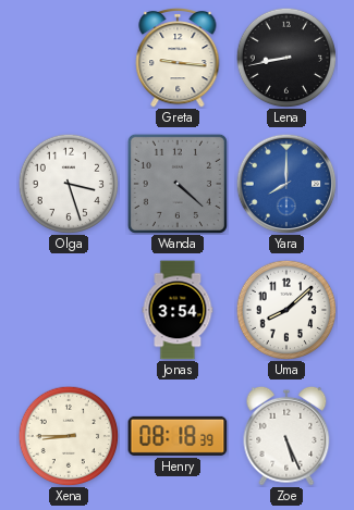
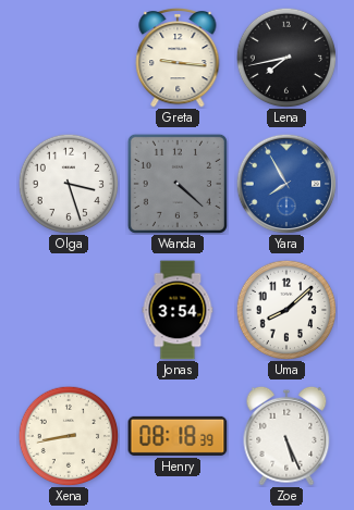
Lena: 8:43 -> 7:43
Yara: 8:00 -> 7:55
Xena: 8:45 -> 8:43
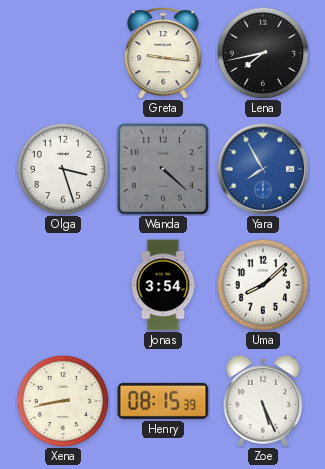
Henry: 08:18 -> 08:15
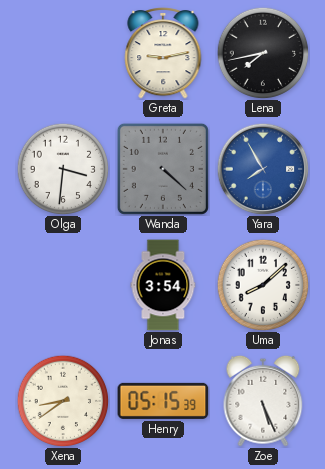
Greta: 9:16 -> 9:13
Olga: 3:27 -> 3:31
Xena: 8:43 -> 8:39
Henry: 08:15 -> 05:15
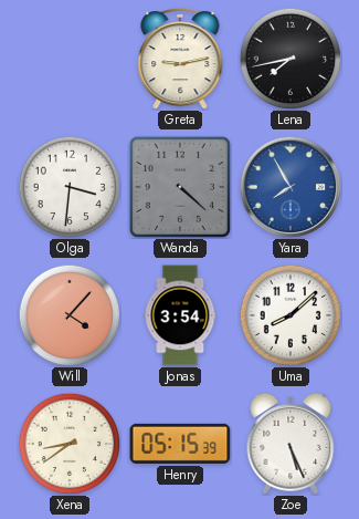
Will: none -> 4:07
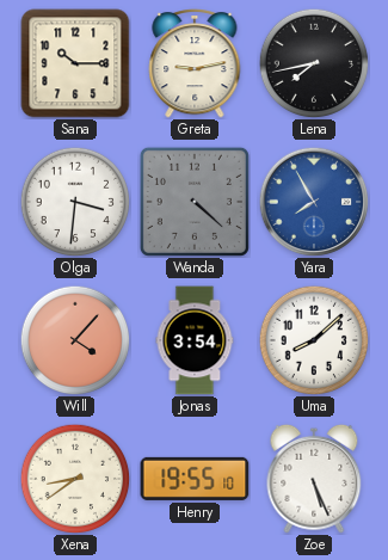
Sana: none -> 10:15
Henry: 05:15 -> 19:55
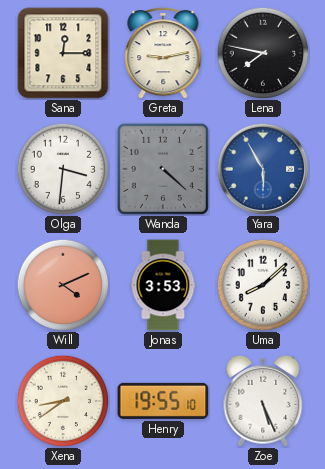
Sana: 10:15 -> 12:15
Lena: 7:43 -> 7:47
Yara: 7:55 -> 5:55
Will: 4:07 -> 4:11
Jonas: 3:54 -> 3:53
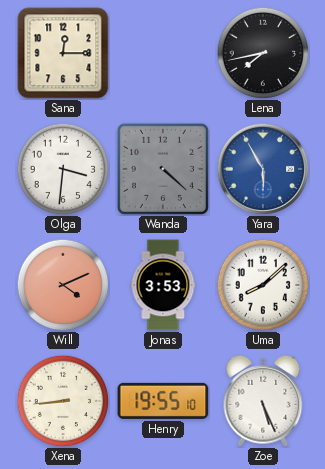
Greta: 9:13 -> none
Lena: 7:47 -> 7:43
Xena: 8:39 -> 8:44
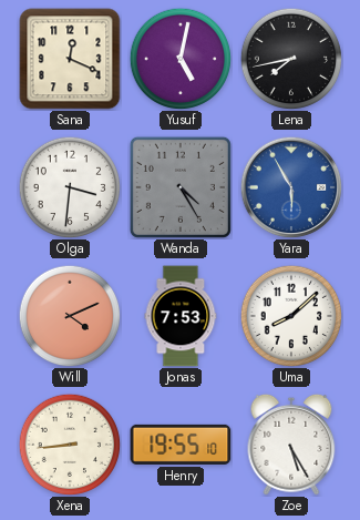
Sana: 12:15 -> 12:19
Yusuf: none -> 5:02
Wanda: 4:22 -> 4:25
Jonas: 3:53 -> 7:53
Zoe: 5:26 -> 5:25
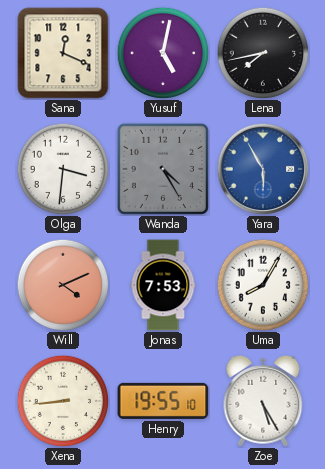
Uma: 8:08 -> 8:05
